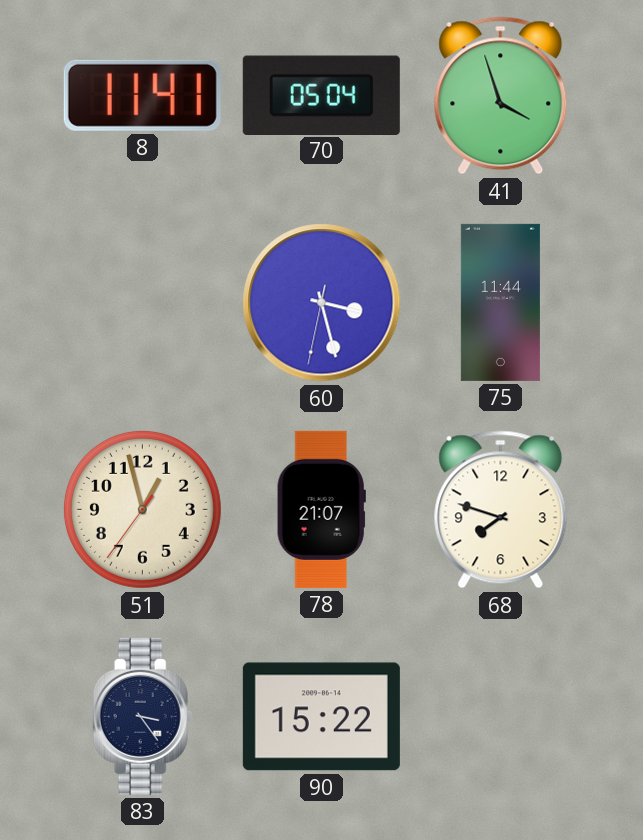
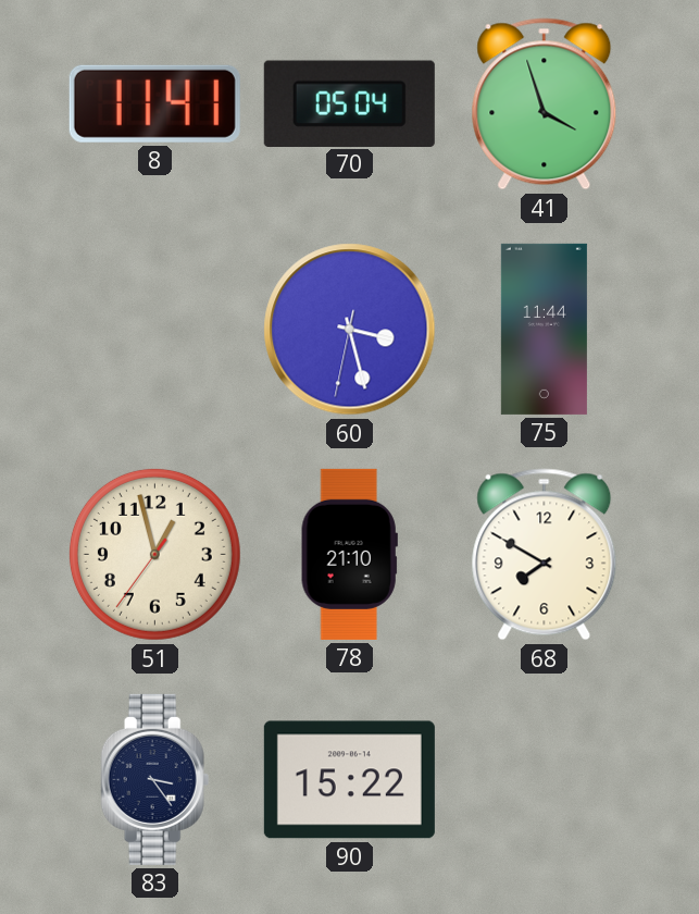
78: 21:07 -> 21:10
68: 7:48 -> 7:50
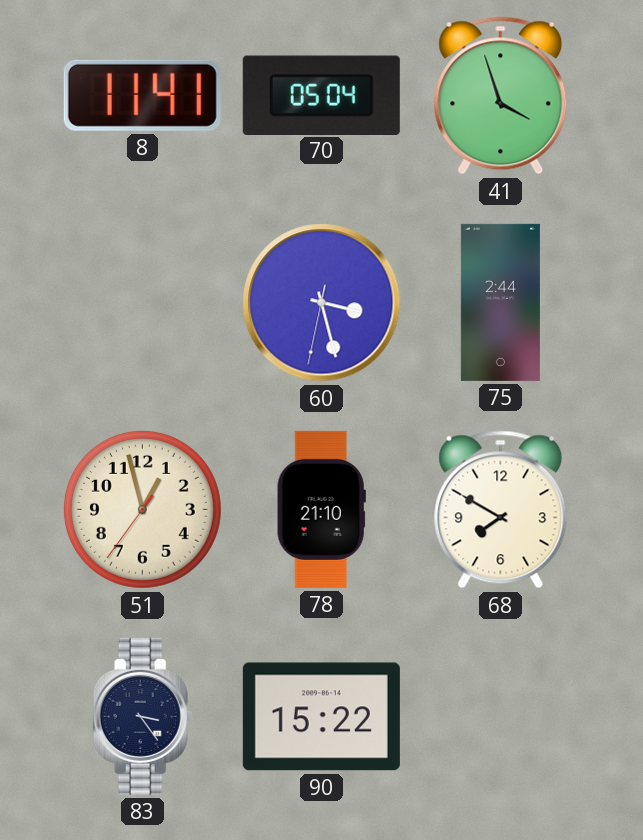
75: 11:44 -> 2:44
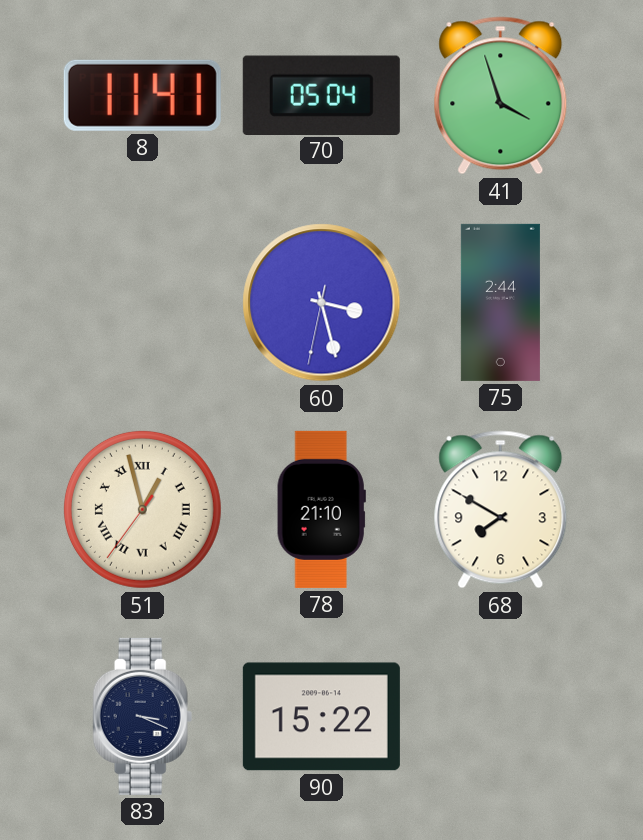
51 numerals: Arabic -> Roman
83: 3:24 -> 3:19
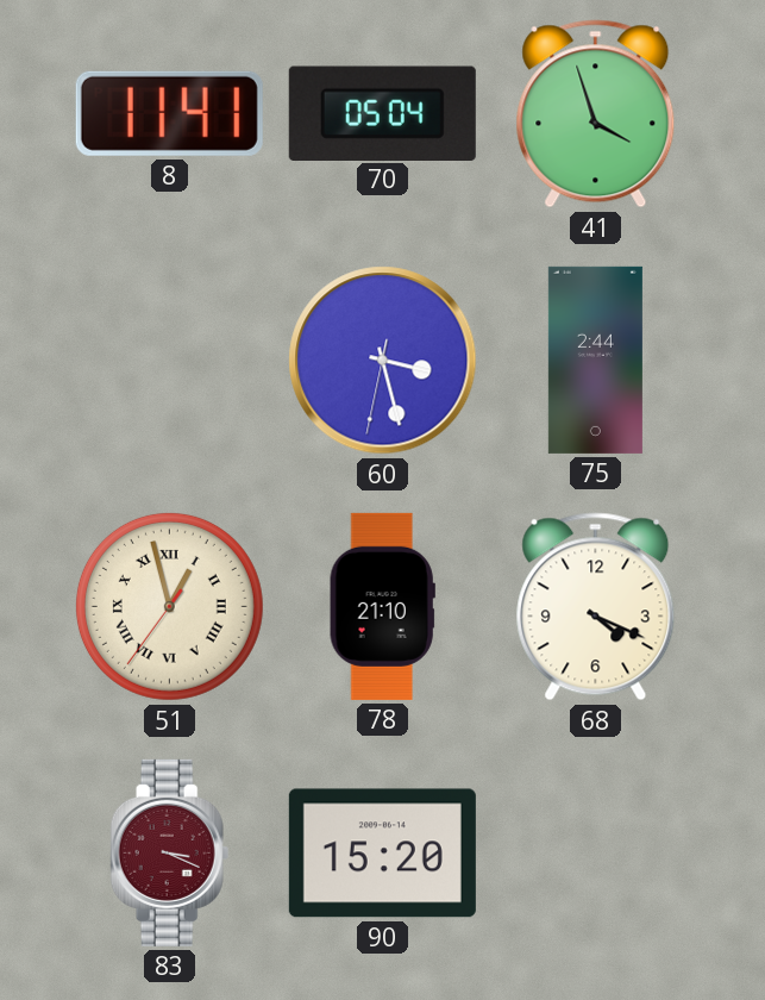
68: 7:50 -> 4:19
83 dial: navy -> burgundy
90: 15:22 -> 15:20
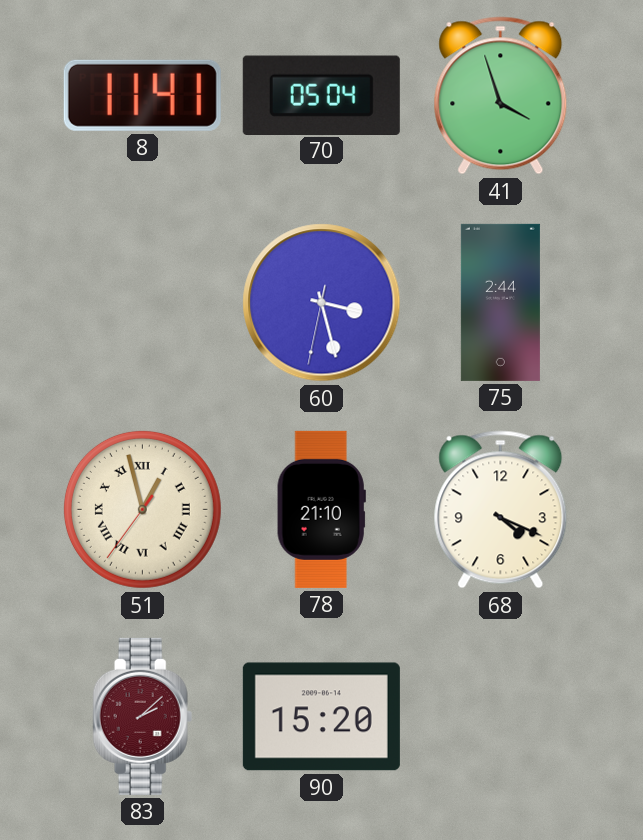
83: 3:19 -> 2:08
